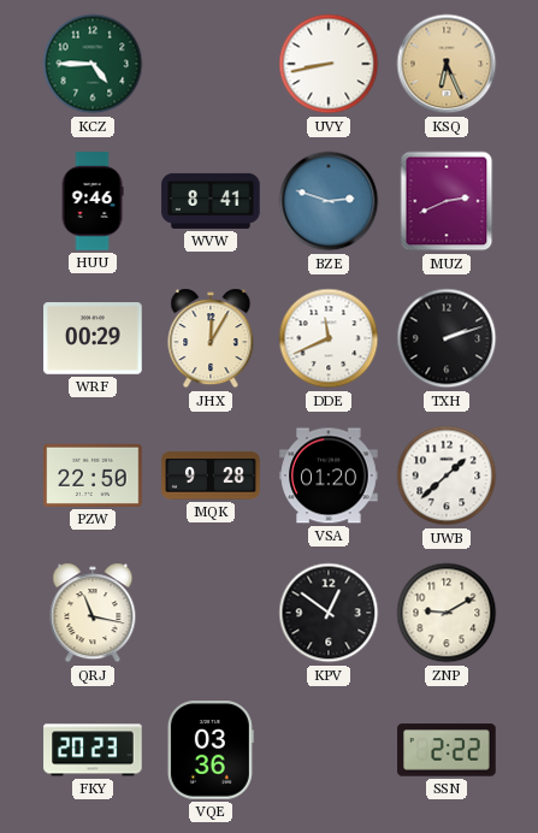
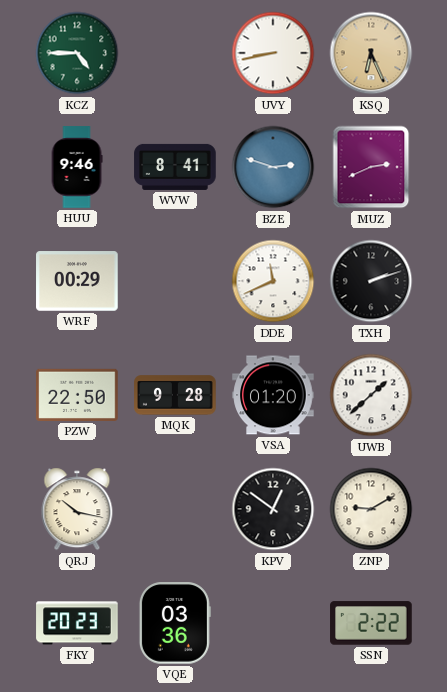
JHX: 12:05 -> none
QRJ: 11:17 -> 10:17
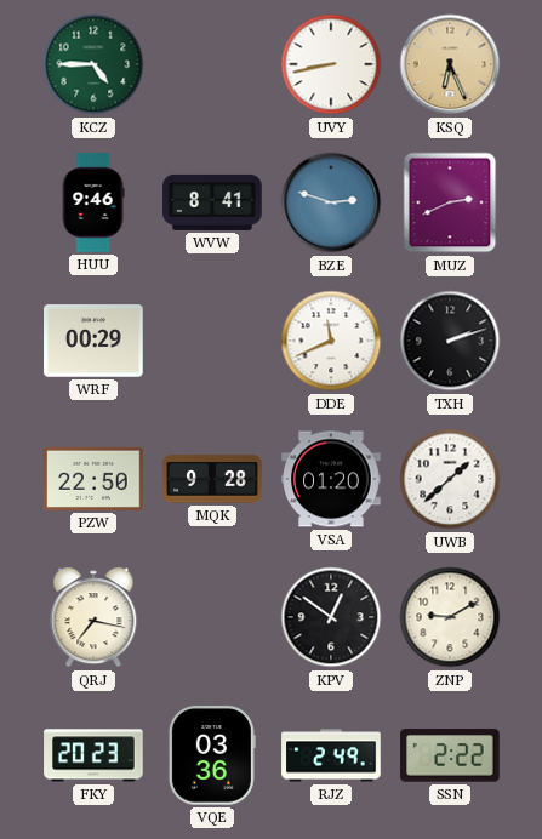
QRJ: 10:17 -> 7:17
RJZ: none -> 2:49
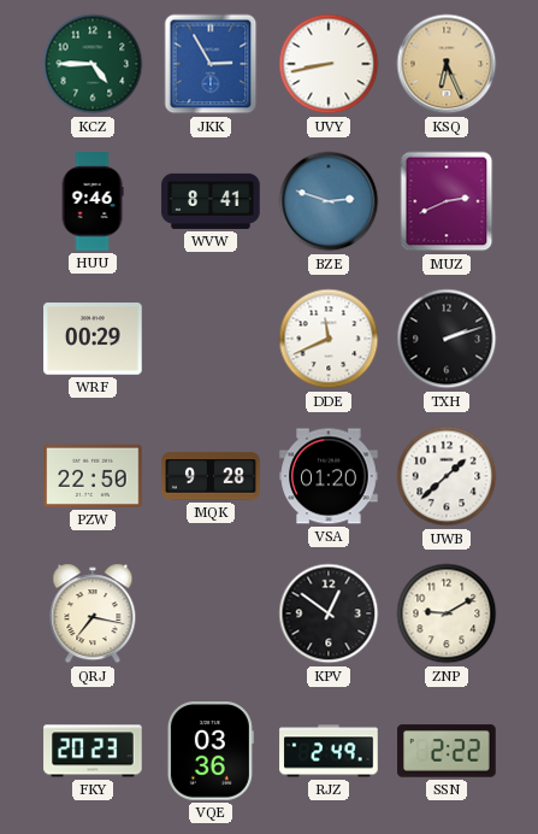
JKK: none -> 2:55
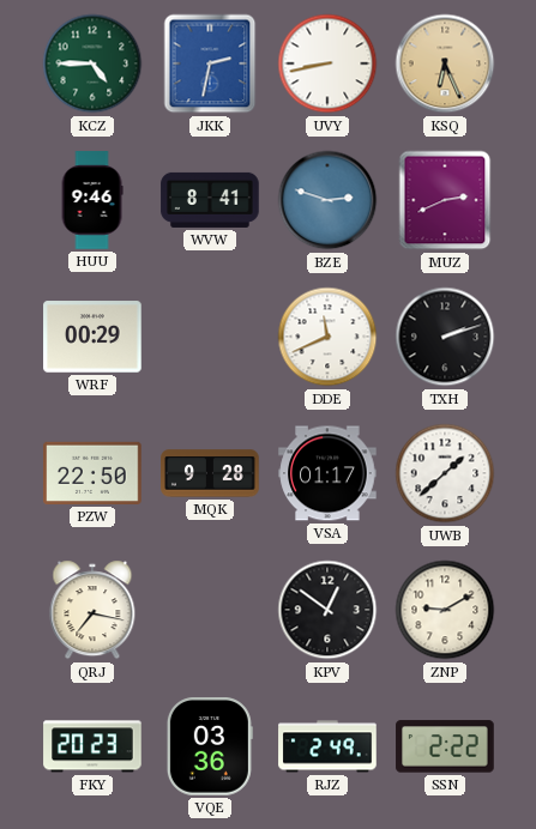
JKK: 2:55 -> 2:32
VSA: 01:20 -> 01:17
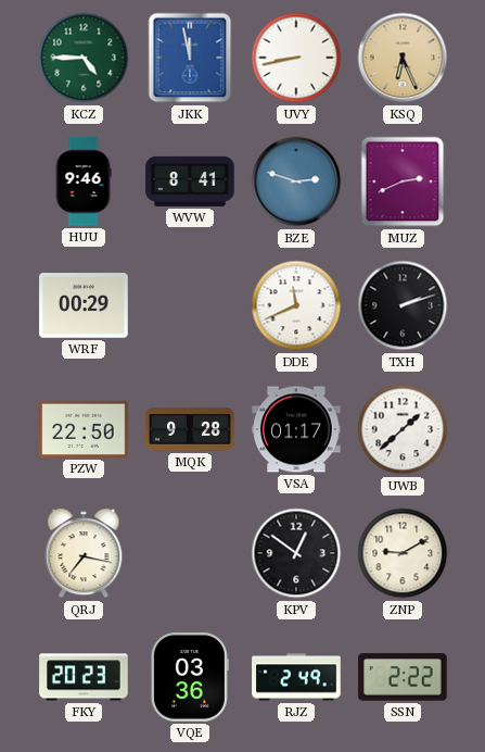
JKK: 2:32 -> 11:58
